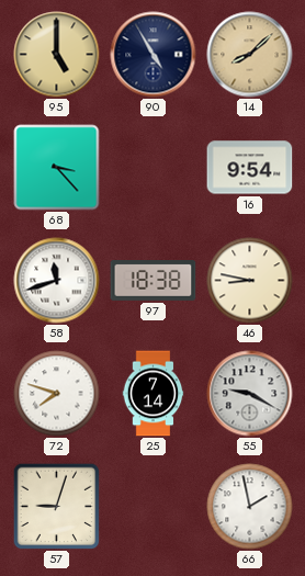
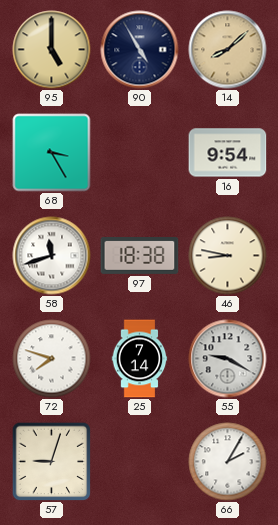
68: 3:23 -> 3:25
66: 1:58 -> 2:05
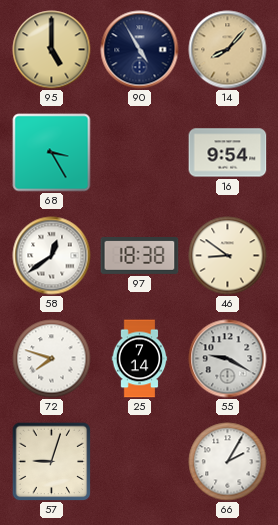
14: 8:08 -> 8:07
58: 11:42 -> 12:39
46: 8:47 -> 8:51
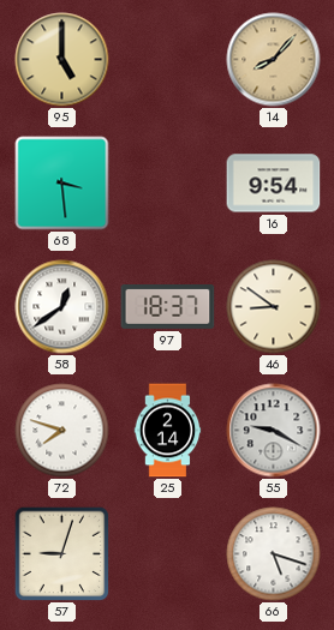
90: 4:55 -> none
68: 3:25 -> 3:29
97: 18:38 -> 18:37
25: 7:14 -> 2:14
66: 2:05 -> 5:18
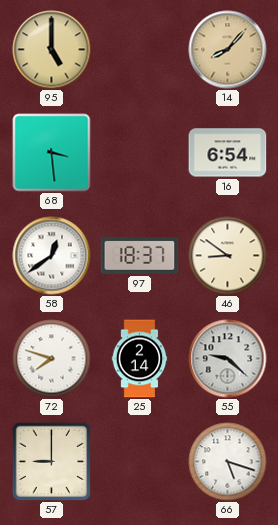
16: 9:54 -> 6:54
55: 9:20 -> 9:22
57: 9:03 -> 9:00
